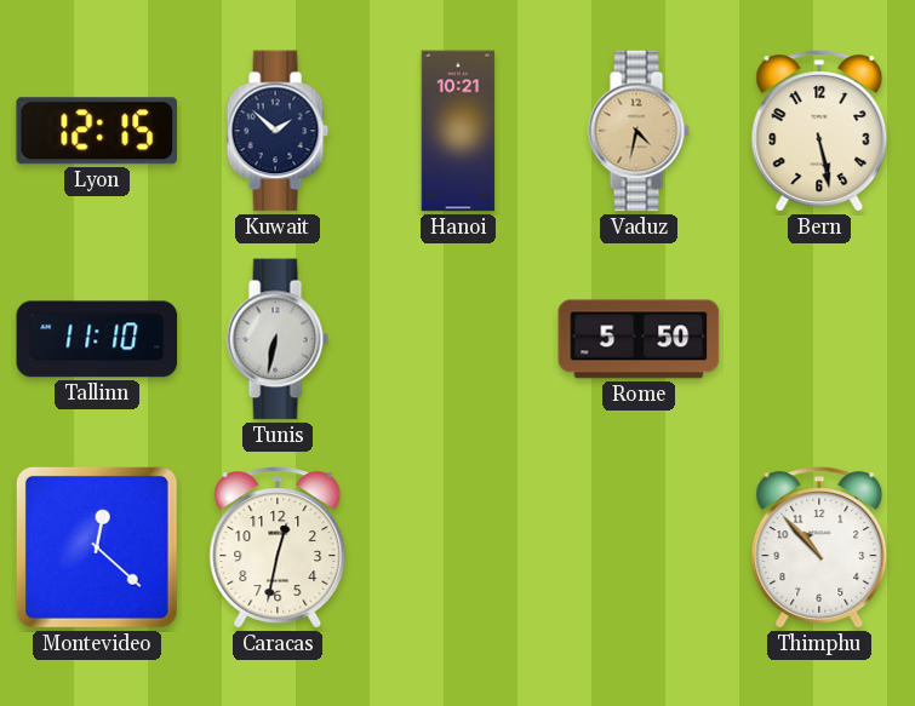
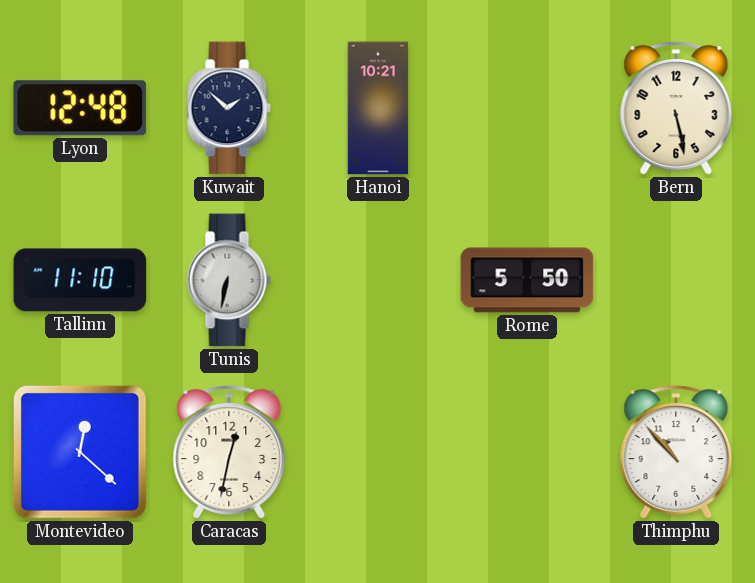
Lyon: 12:15 -> 12:48
Vaduz: 4:32 -> none
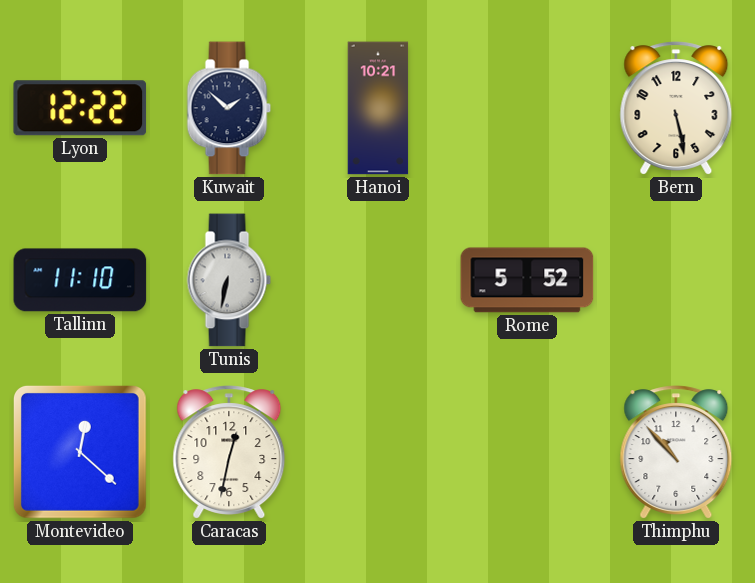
Lyon: 12:48 -> 12:22
Rome: 5:50 -> 5:52
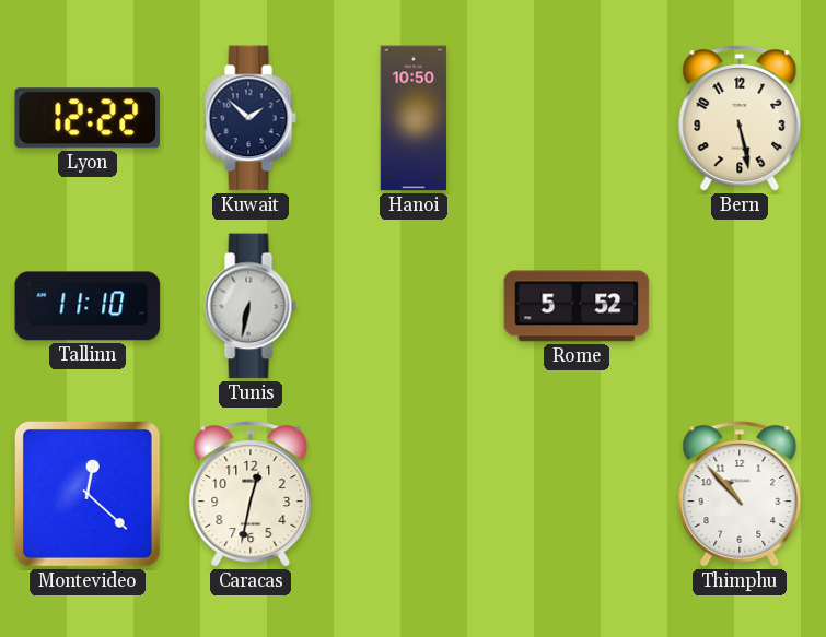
Hanoi: 10:21 -> 10:50
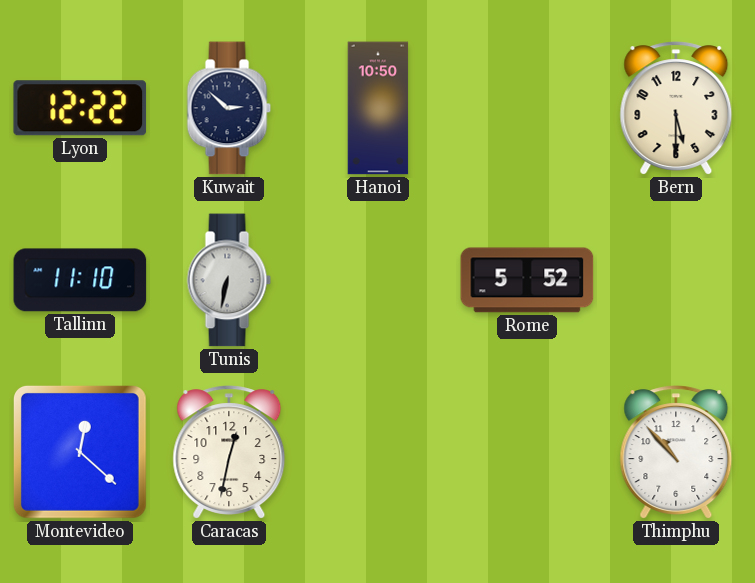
Kuwait: 1:52 -> 2:52
Bern: 5:28 -> 5:30
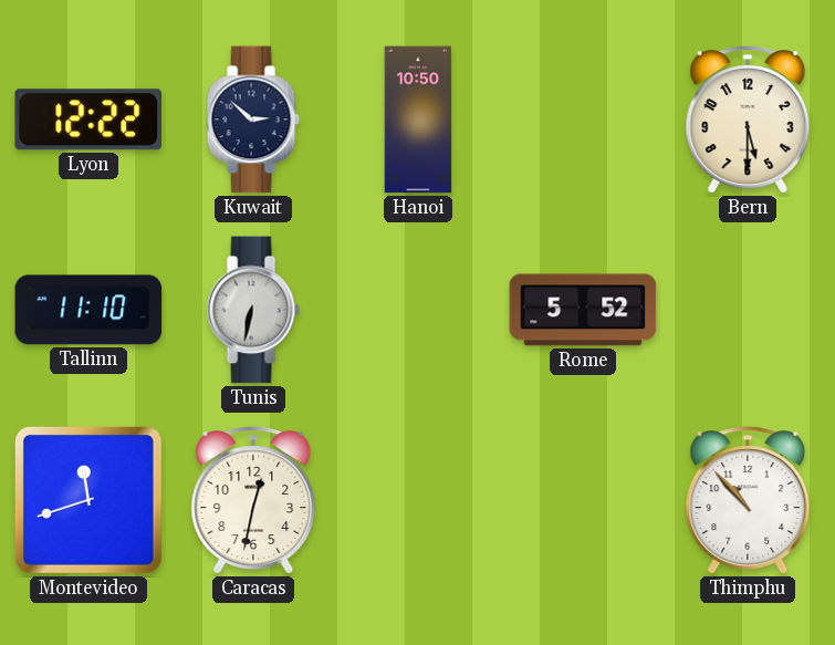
Montevideo: 12:22 -> 11:42
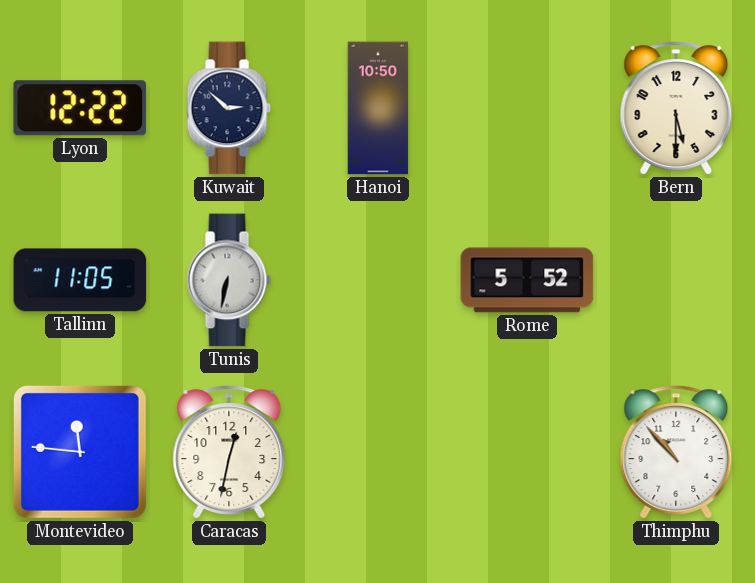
Tallinn: 11:10 -> 11:05
Montevideo: 11:42 -> 11:46
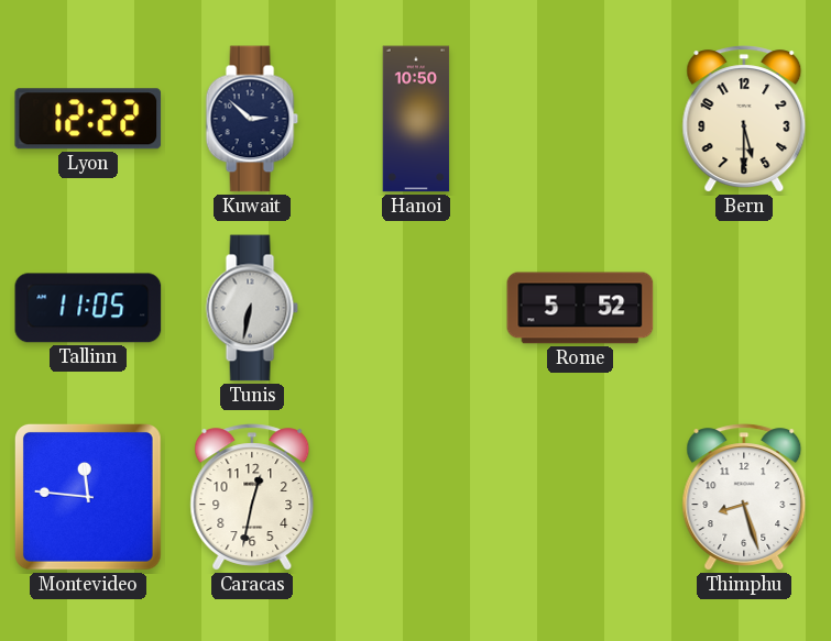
Thimphu: 10:53 -> 8:27
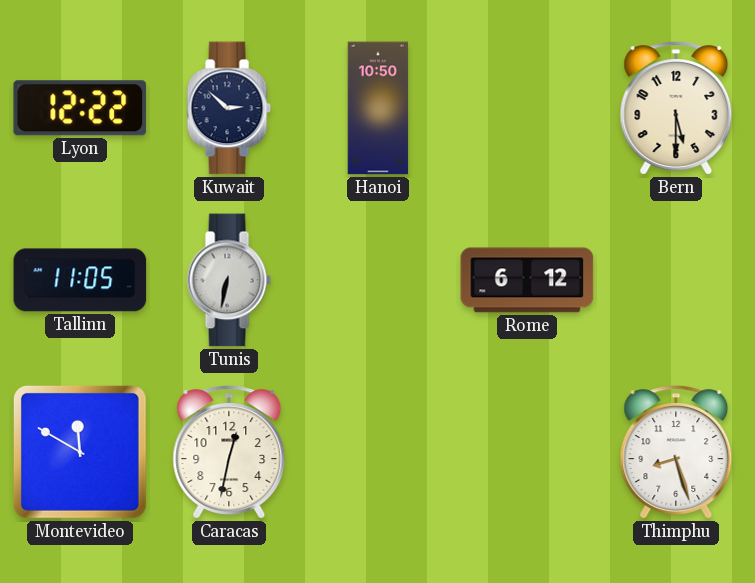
Rome: 5:52 -> 6:12
Montevideo: 11:46 -> 11:50
